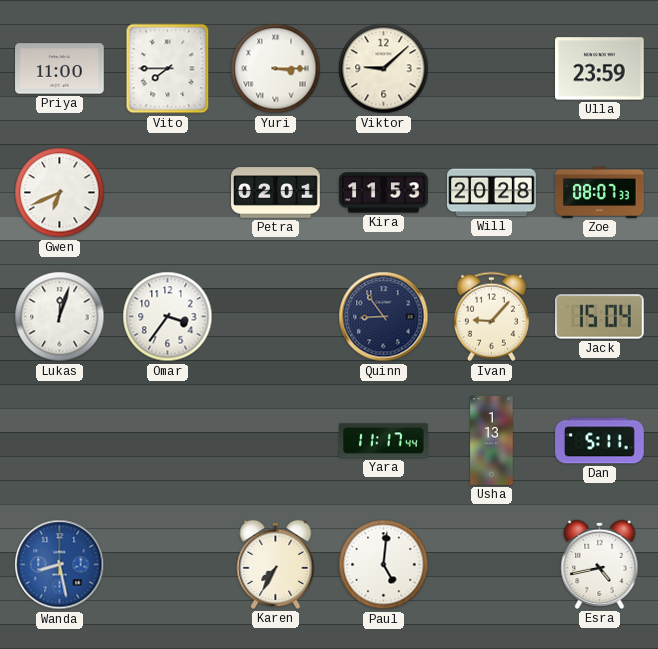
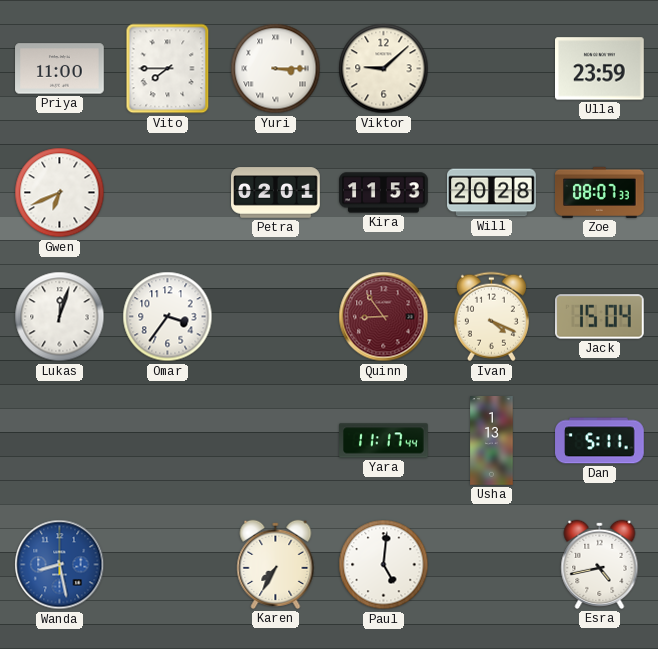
Quinn dial: navy -> burgundy
Ivan: 9:07 -> 4:19
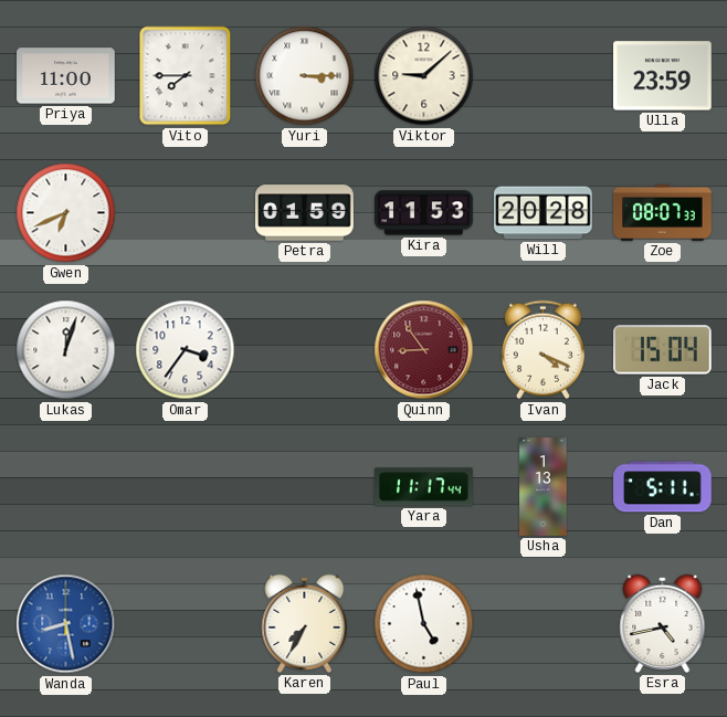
Petra: 02:01 -> 01:59
Paul: 5:01 -> 4:58
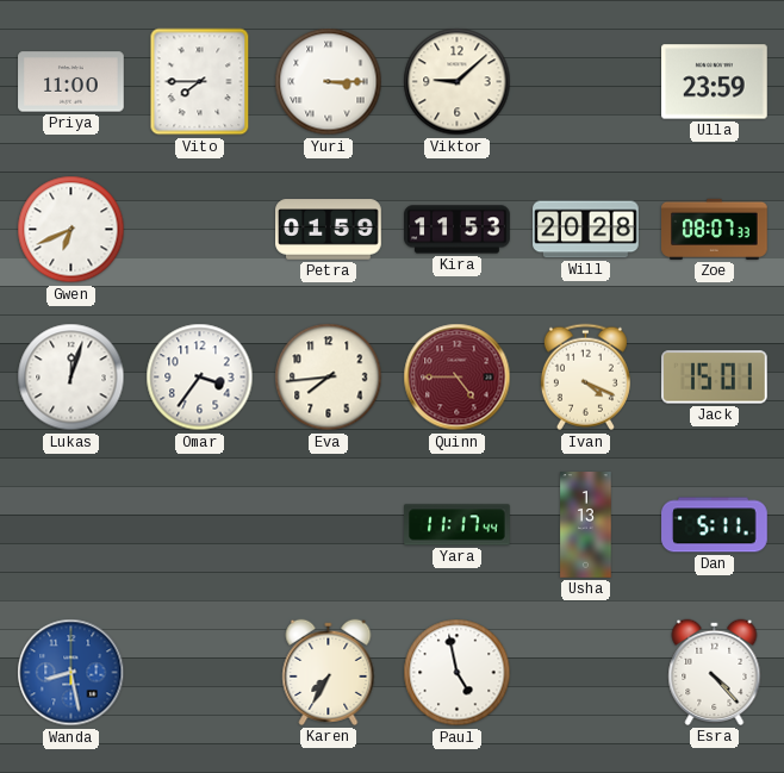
Eva: none -> 7:44
Quinn: 8:54 -> 4:45
Jack: 15:04 -> 15:01
Esra: 4:43 -> 4:23
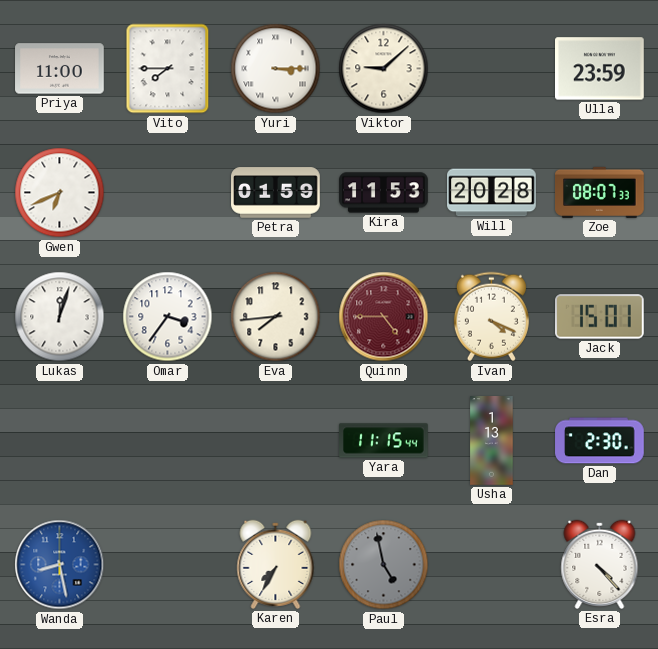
Yara: 11:17 -> 11:15
Dan: 5:11 -> 2:30
Paul dial: white -> grey
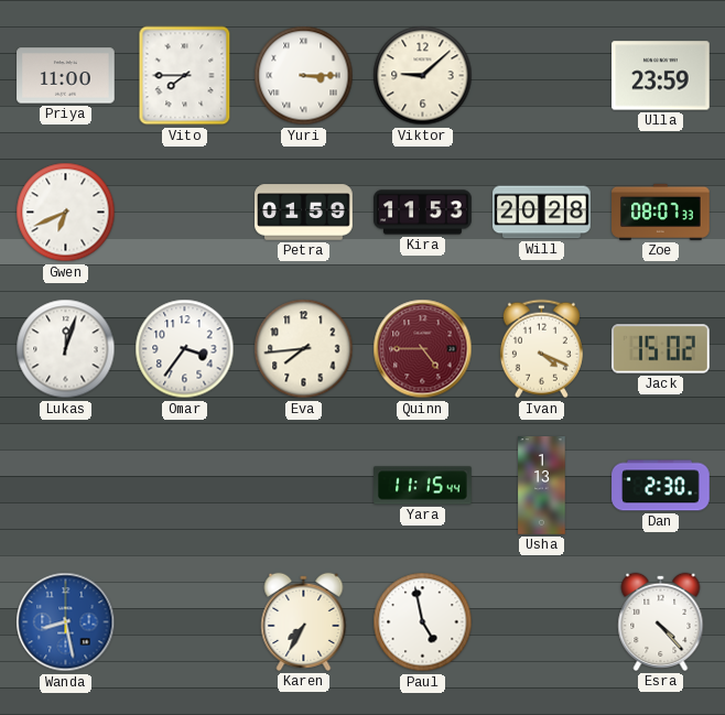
Jack: 15:01 -> 15:02
Paul dial: grey -> white
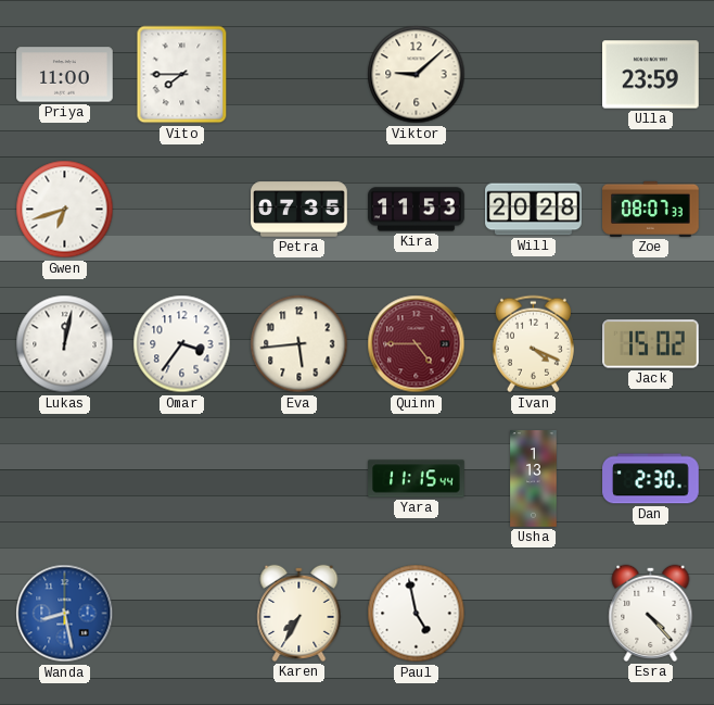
Yuri: 3:15 -> none
Gwen: 6:41 -> 6:42
Petra: 01:59 -> 07:35
Lukas: 12:03 -> 12:02
Eva: 7:44 -> 5:44
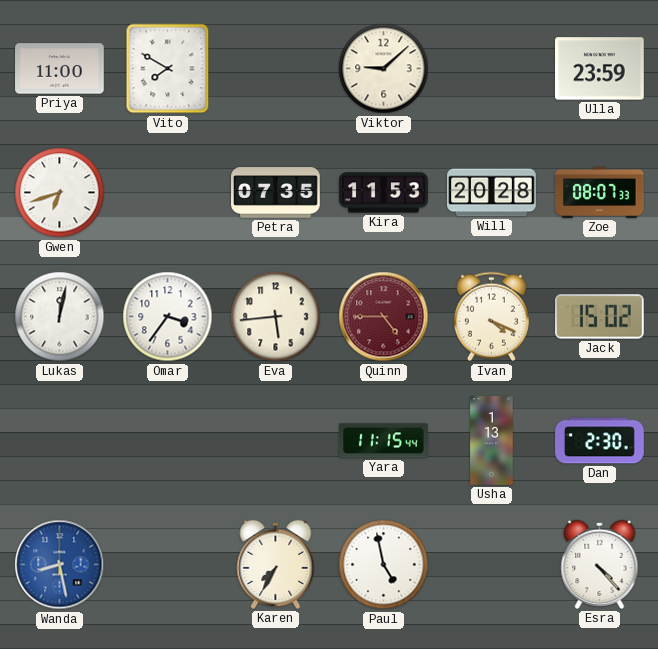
Vito: 7:45 -> 7:50
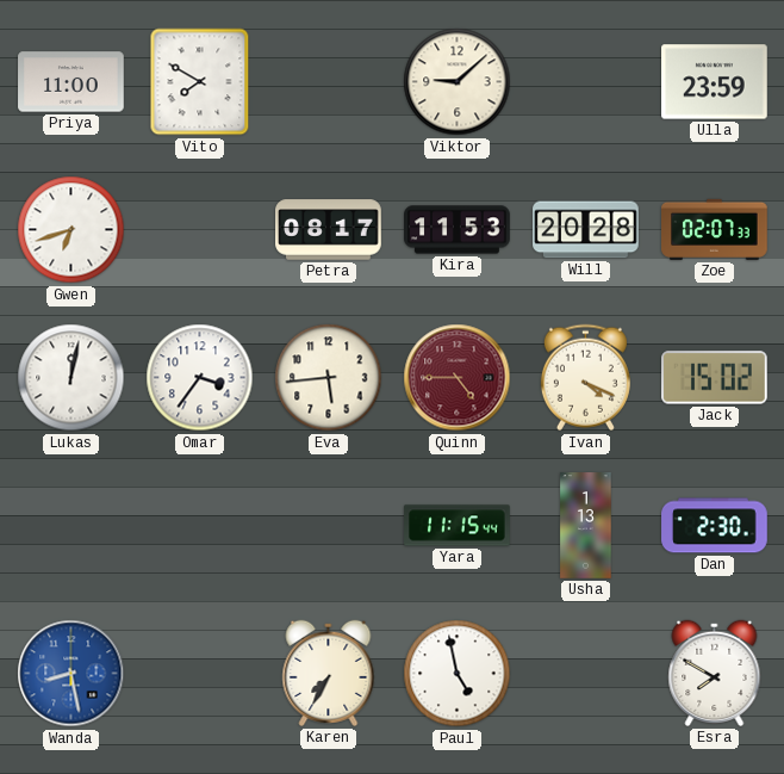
Petra: 07:35 -> 08:17
Zoe: 08:07 -> 02:07
Esra: 4:23 -> 7:50
